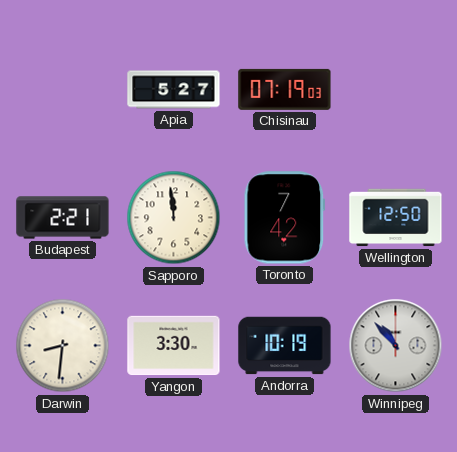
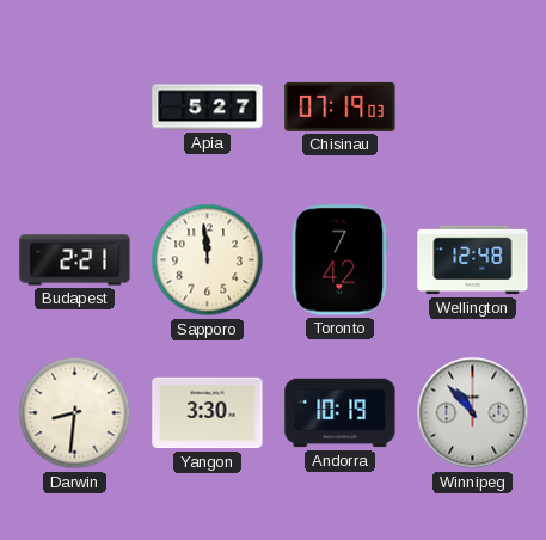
Wellington: 12:50 -> 12:48
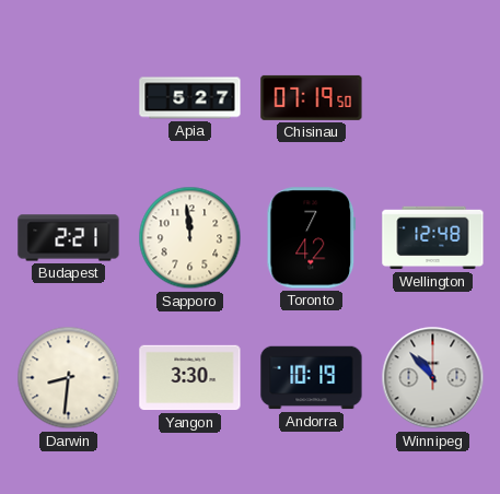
Chisinau: 07:19:03 -> 07:19:50
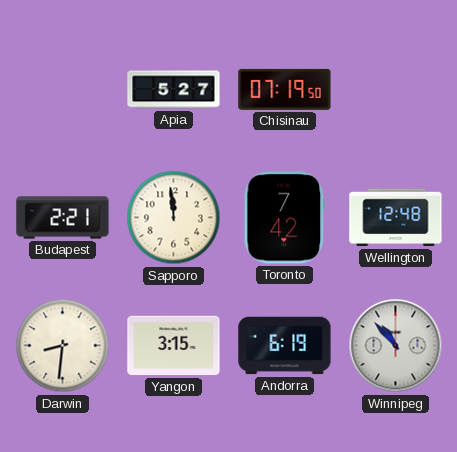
Yangon: 3:30 -> 3:15
Andorra: 10:19 -> 6:19
